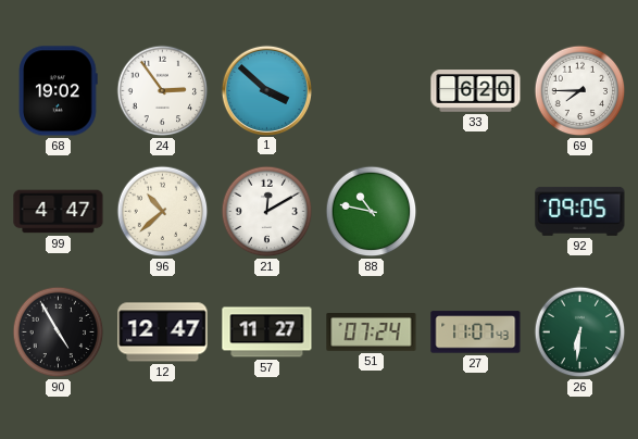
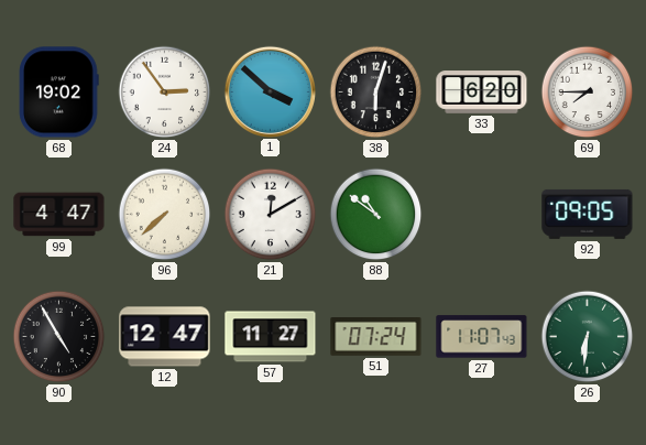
38: none -> 6:03
96: 10:38 -> 7:38
88: 10:47 -> 10:51
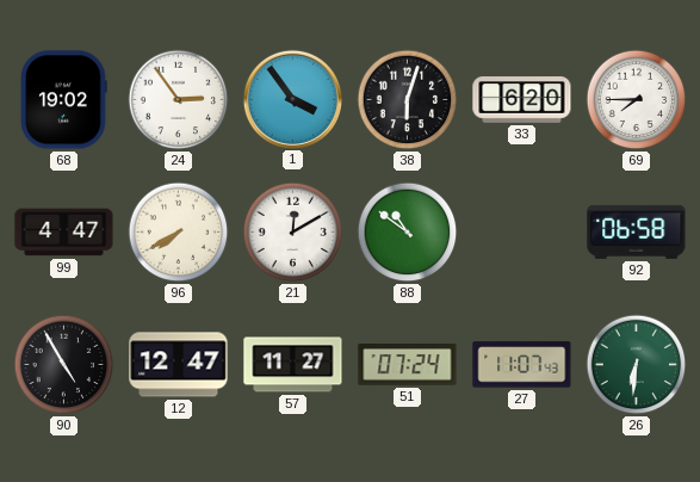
1: 3:52 -> 3:54
96: 7:38 -> 7:40
92: 09:05 -> 06:58
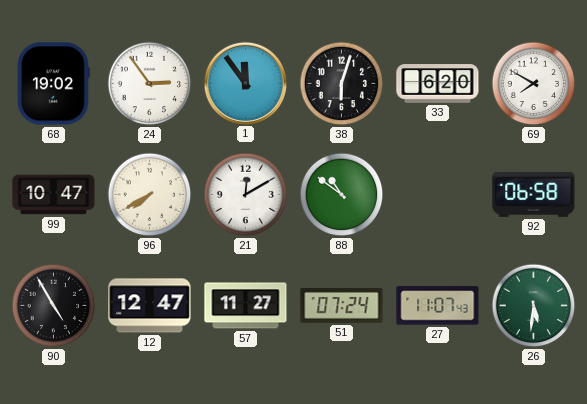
1: 3:54 -> 11:54
69: 7:45 -> 7:50
99: 4:47 -> 10:47
26: 6:31 -> 5:31
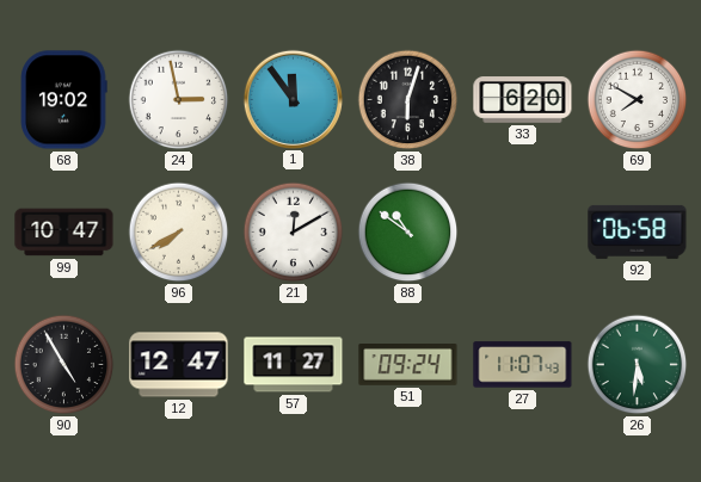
24: 2:54 -> 2:58
51: 07:24 -> 09:24
